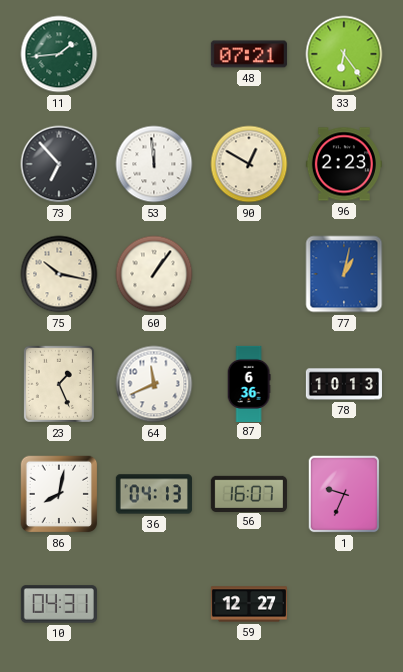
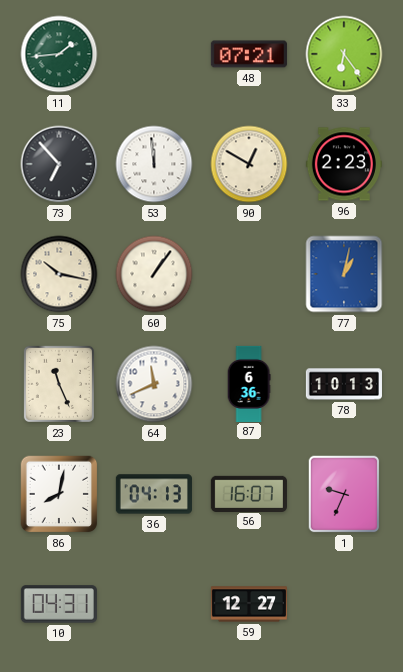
23: 1:26 -> 11:26
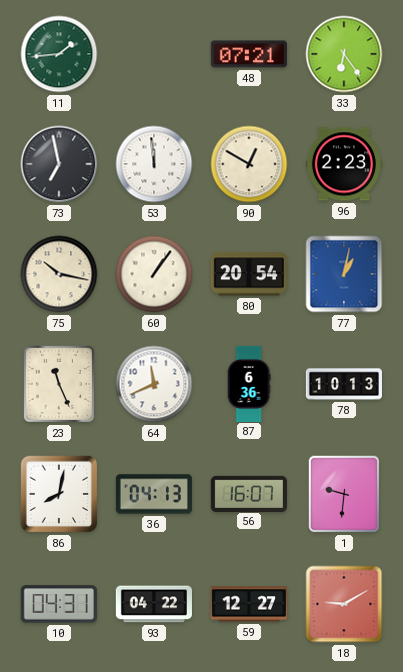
73: 6:53 -> 6:58
80: none -> 20:54
1: 9:34 -> 9:31
93: none -> 04:22
18: none -> 9:10
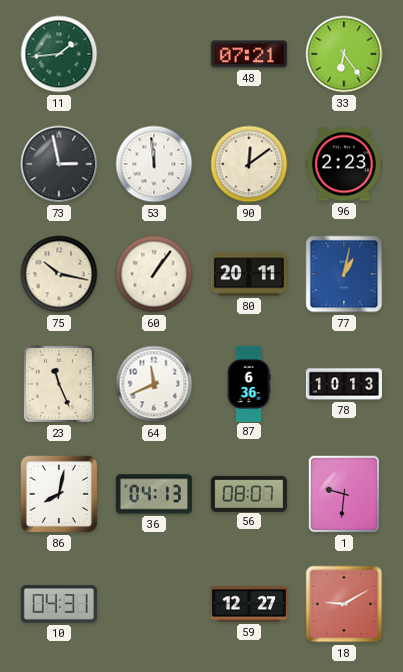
73: 6:58 -> 2:58
90: 12:50 -> 12:09
80: 20:54 -> 20:11
56: 16:07 -> 08:07
93: 04:22 -> none
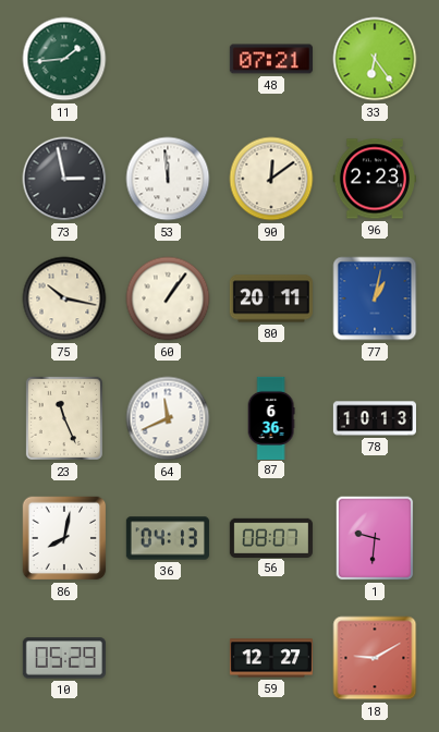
10: 04:31 -> 05:29
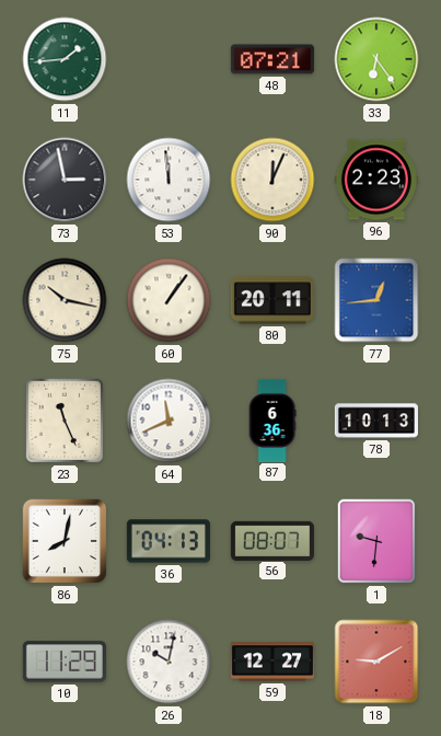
90: 12:09 -> 12:04
77: 1:02 -> 12:44
10: 05:29 -> 11:29
26: none -> 10:02
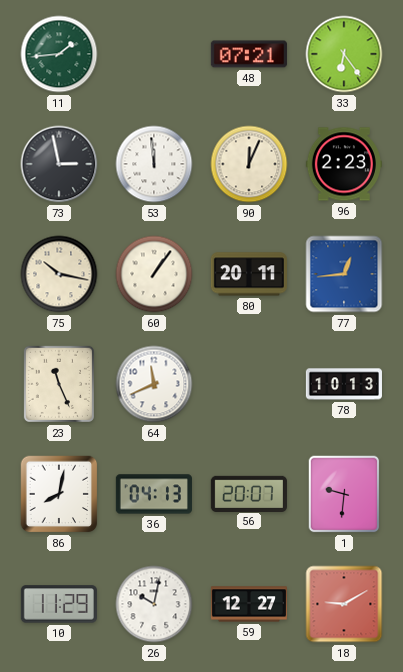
87: 6:36 -> none
56: 08:07 -> 20:07
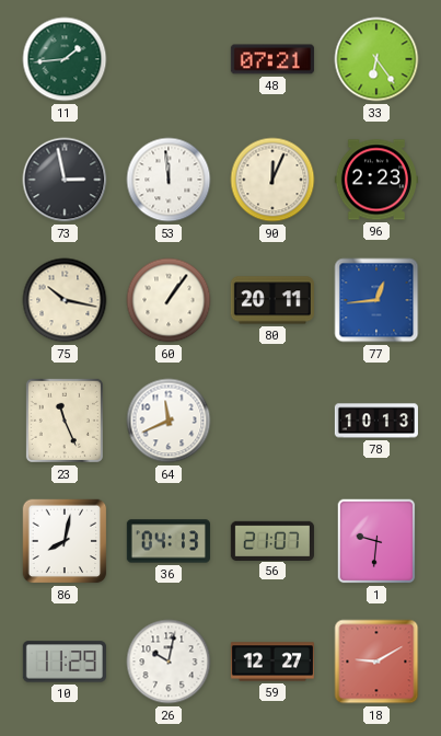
56: 20:07 -> 21:07
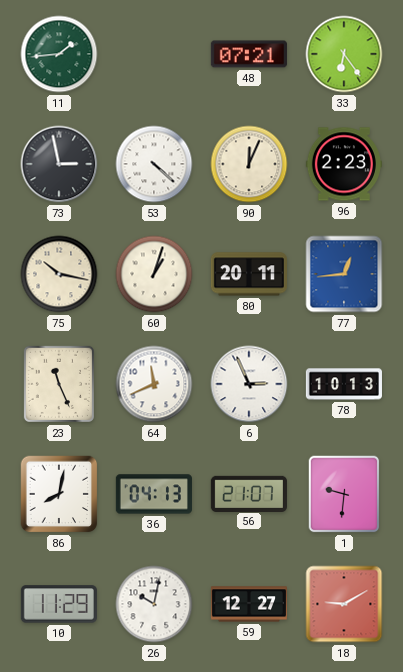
53: 11:59 -> 4:22
60: 1:06 -> 1:03
6: none -> 2:56
